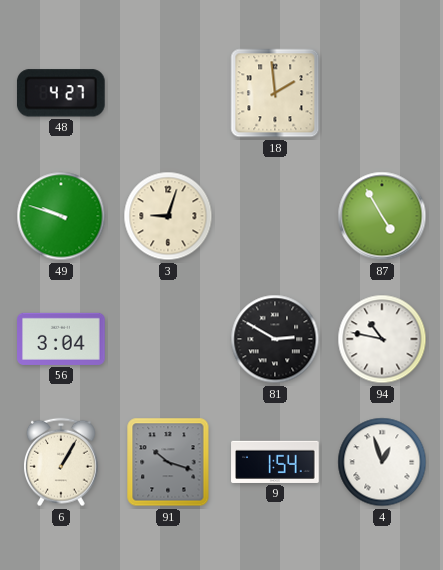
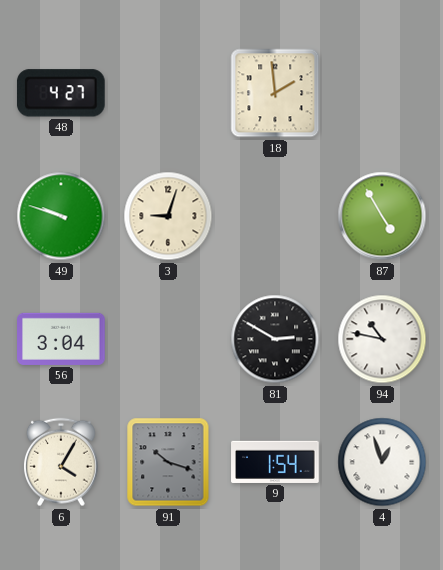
6: 1:05 -> 4:05
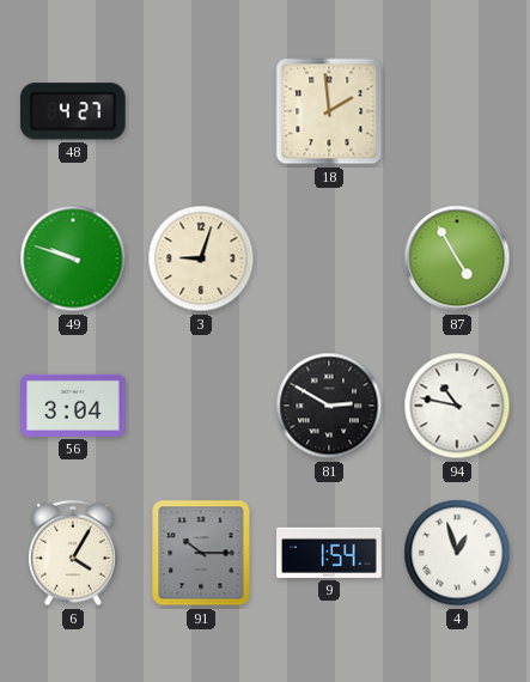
91: 10:18 -> 10:15
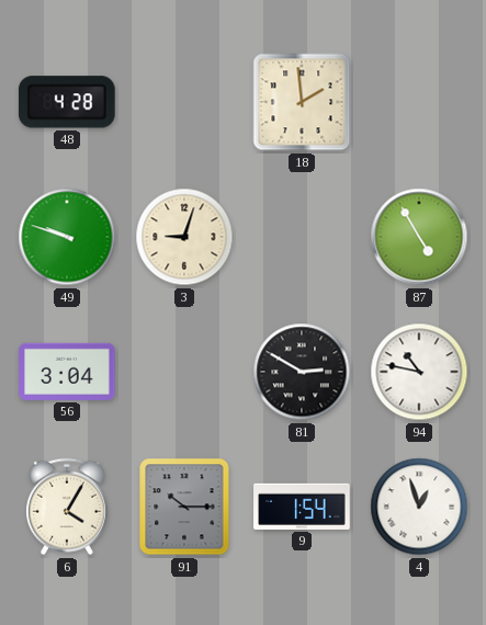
48: 4:27 -> 4:28
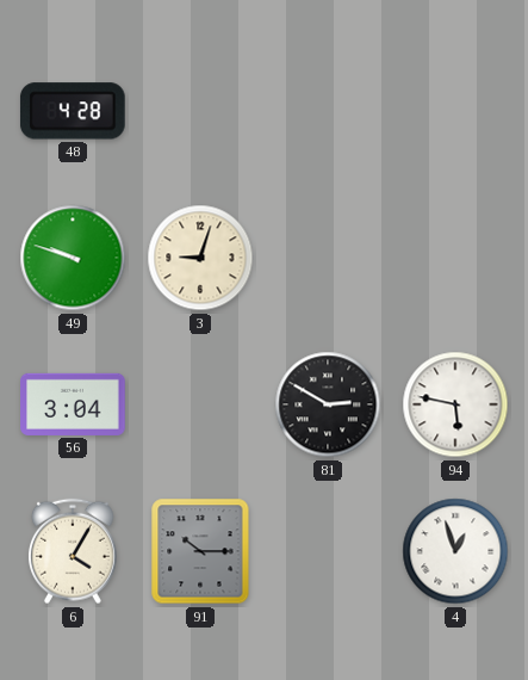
18: 1:59 -> none
87: 4:55 -> none
94: 10:47 -> 5:47
9: 1:54 -> none
